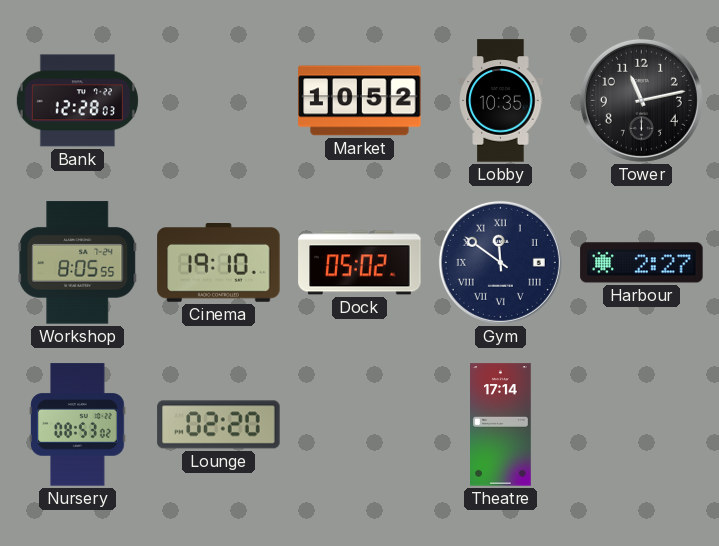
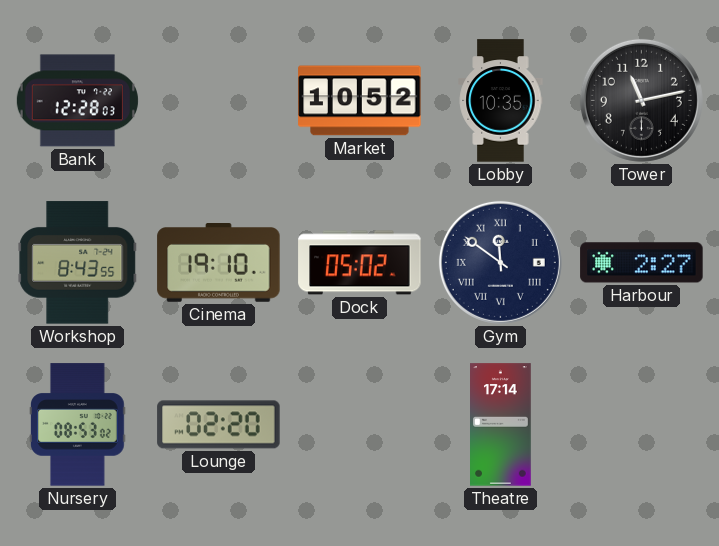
Workshop: 8:05 -> 8:43
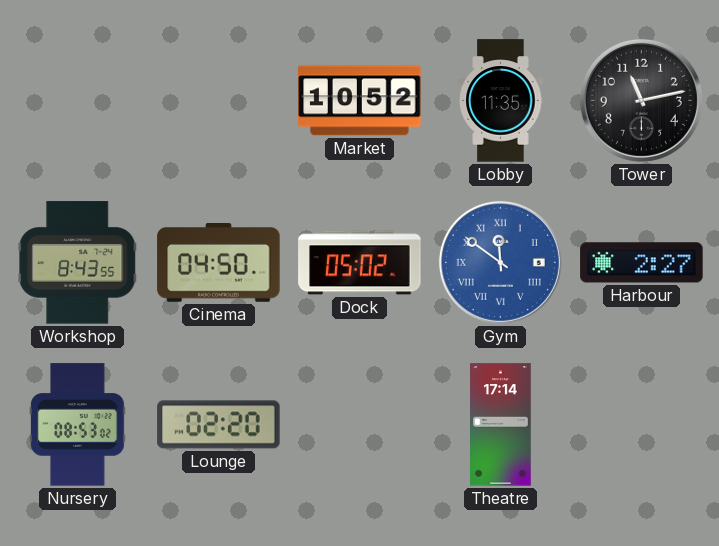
Bank: 12:28 -> none
Lobby: 10:35 -> 11:35
Cinema: 19:10 -> 04:50
Gym dial: navy -> blue
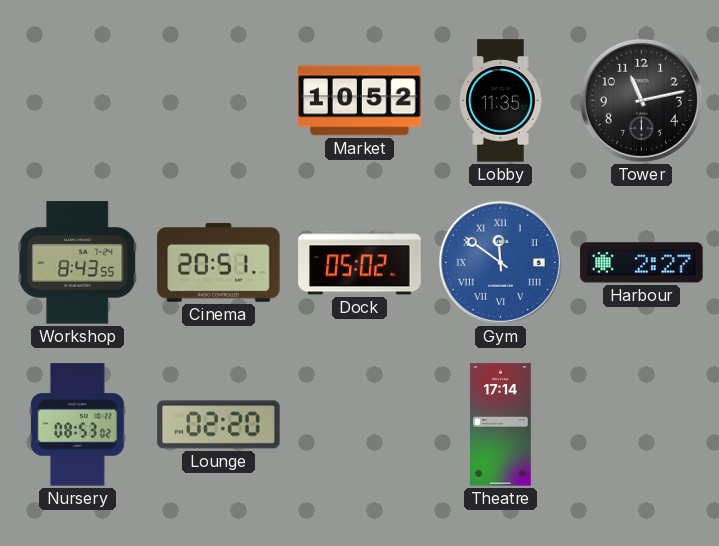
Cinema: 04:50 -> 20:51
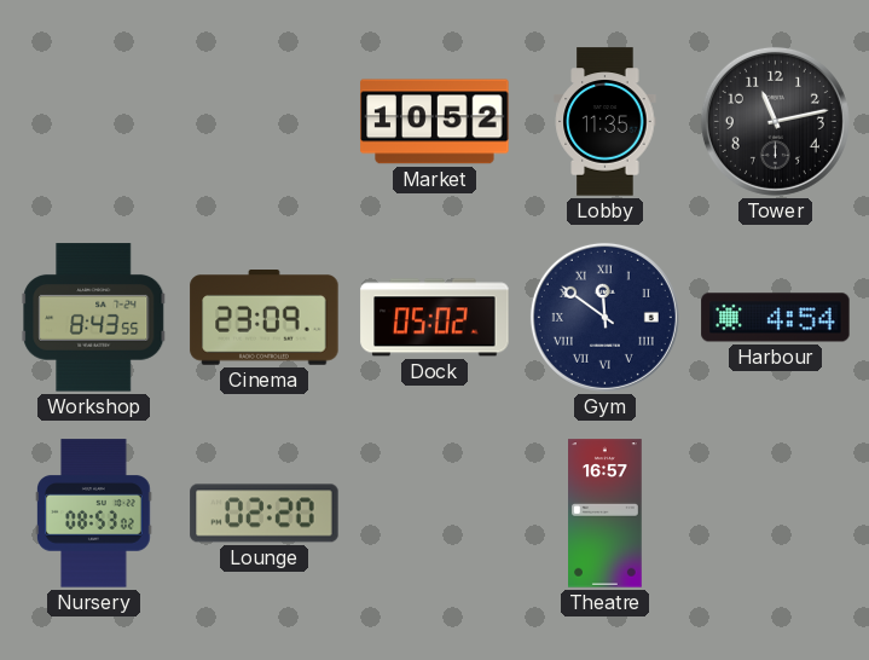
Cinema: 20:51 -> 23:09
Gym dial: blue -> navy
Harbour: 2:27 -> 4:54
Theatre: 17:14 -> 16:57
